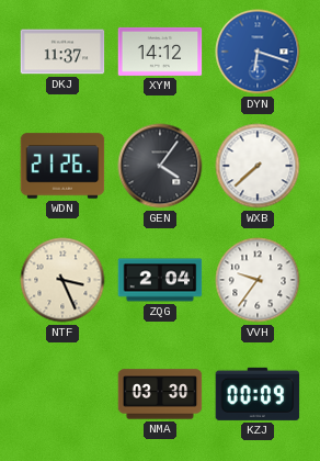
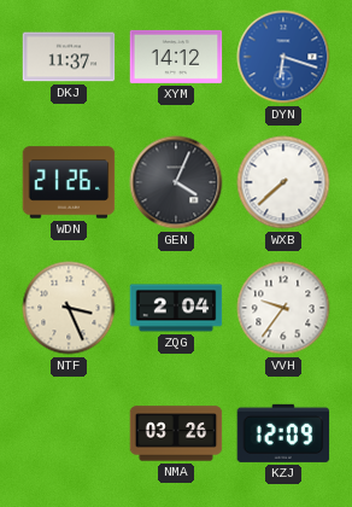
GEN: 4:06 -> 4:04
NMA: 03:30 -> 03:26
KZJ: 00:09 -> 12:09
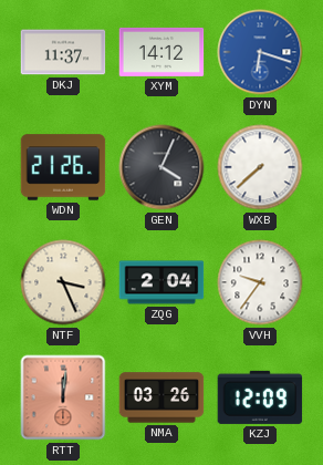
RTT: none -> 12:01
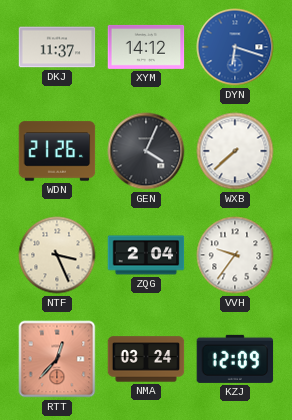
RTT: 12:01 -> 12:37
NMA: 03:26 -> 03:24
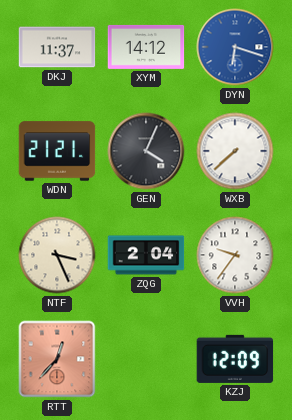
WDN: 21:26 -> 21:21
NMA: 03:24 -> none
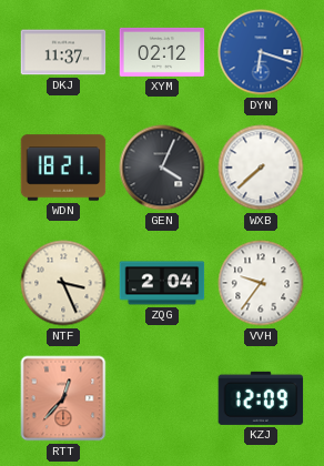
XYM: 14:12 -> 02:12
WDN: 21:21 -> 18:21
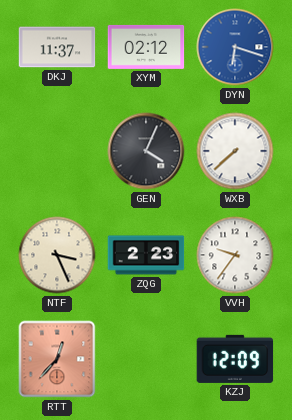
WDN: 18:21 -> none
ZQG: 2:04 -> 2:23
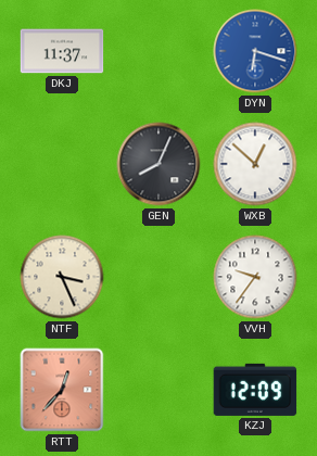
XYM: 02:12 -> none
GEN: 4:04 -> 8:04
WXB: 7:38 -> 12:52
ZQG: 2:23 -> none
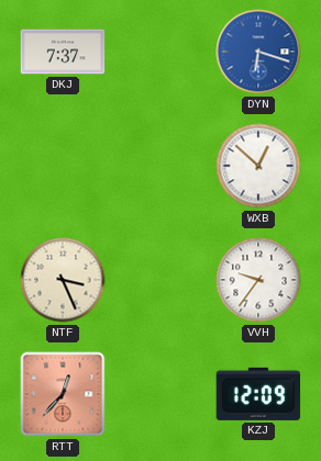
DKJ: 11:37 -> 7:37
GEN: 8:04 -> none
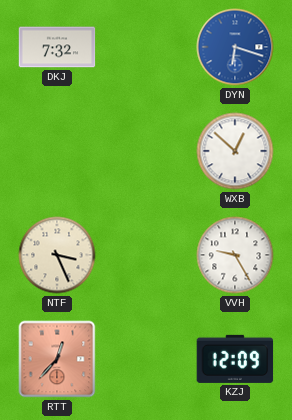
DKJ: 7:37 -> 7:32
VVH: 9:36 -> 9:25
